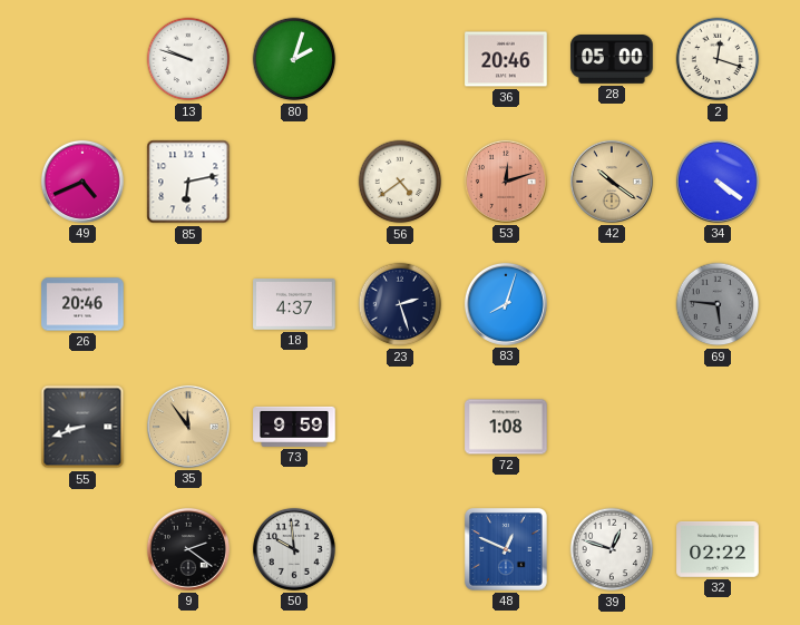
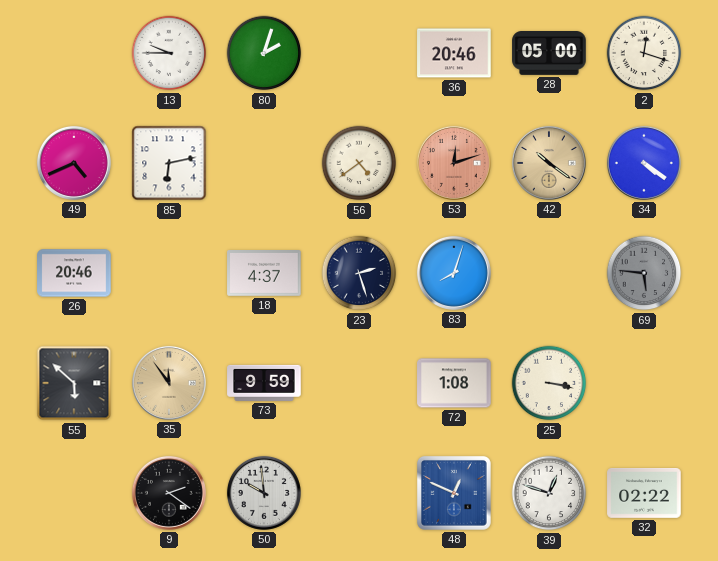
13: 9:48 -> 9:45
55: 8:42 -> 5:52
25: none -> 3:17
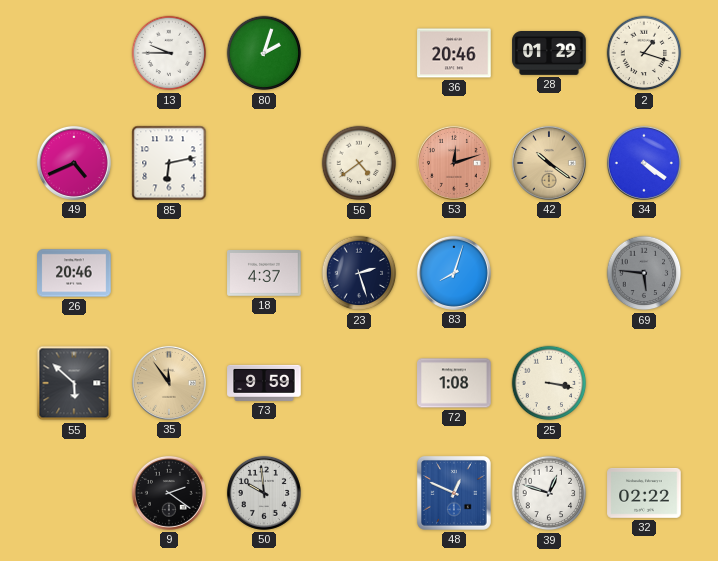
28: 05:00 -> 01:29
2: 12:18 -> 1:18
